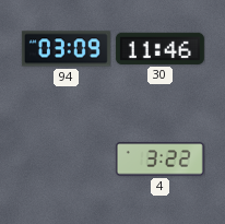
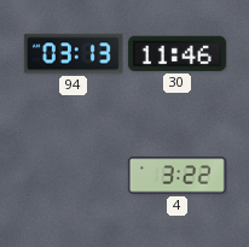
94: 03:09 -> 03:13
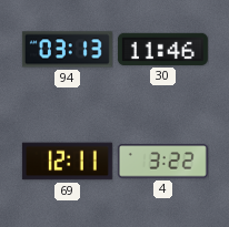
69: none -> 12:11
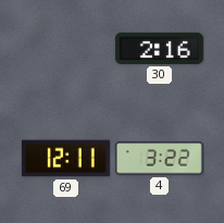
94: 03:13 -> none
30: 11:46 -> 2:16
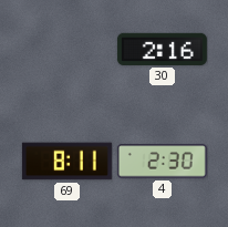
69: 12:11 -> 8:11
4: 3:22 -> 2:30
